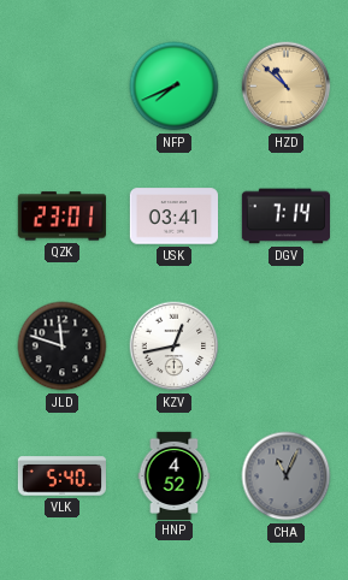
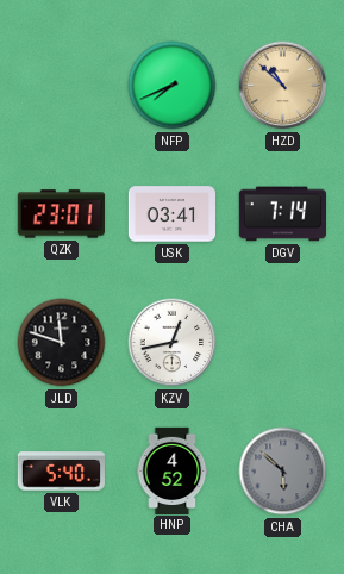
CHA: 11:04 -> 5:52
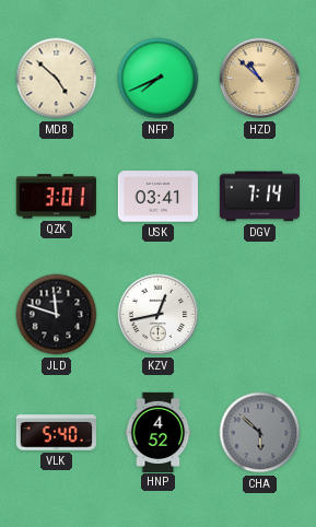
MDB: none -> 4:52
QZK: 23:01 -> 3:01
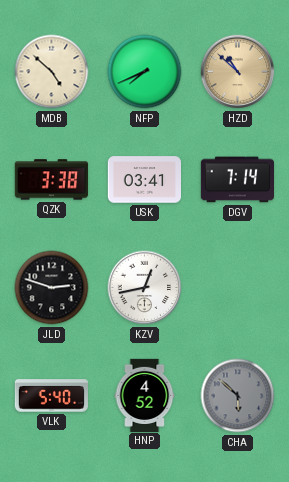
QZK: 3:01 -> 3:38
JLD: 11:48 -> 2:48
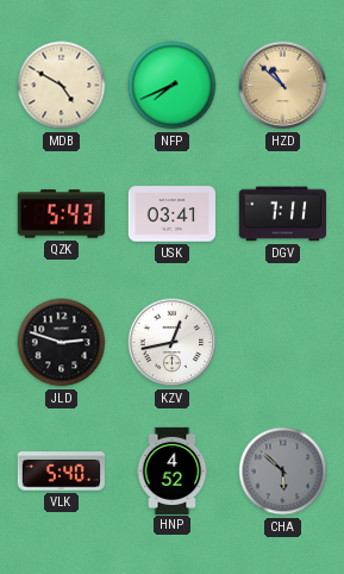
MDB: 4:52 -> 4:50
QZK: 3:38 -> 5:43
DGV: 7:14 -> 7:11
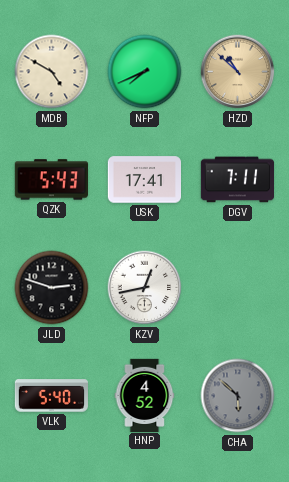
USK: 03:41 -> 17:41
